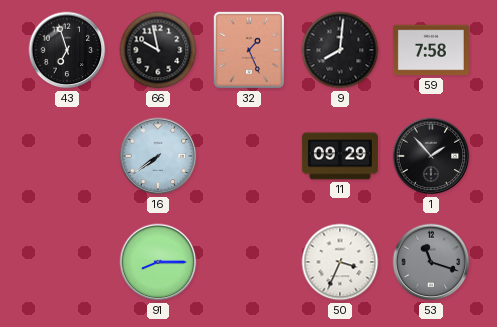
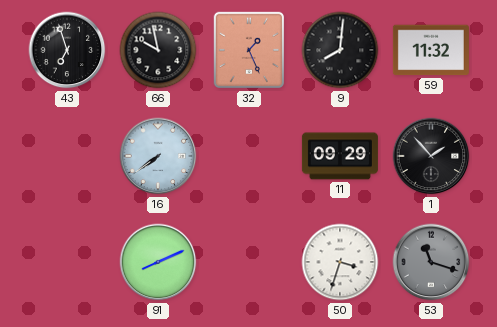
59: 7:58 -> 11:32
91: 8:15 -> 8:11
50: 3:34 -> 3:33
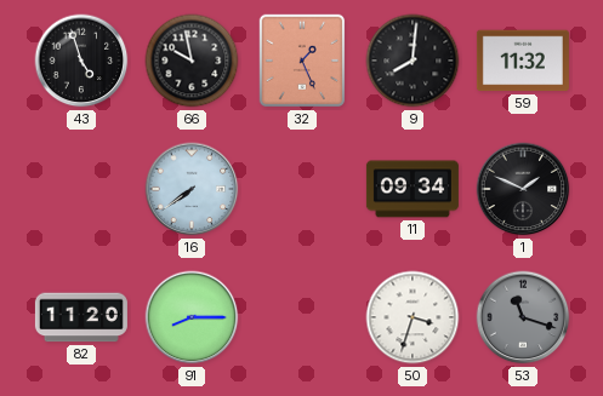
43: 6:57 -> 4:57
11: 09:29 -> 09:34
1: 1:53 -> 1:49
82: none -> 11:20
91: 8:11 -> 8:15
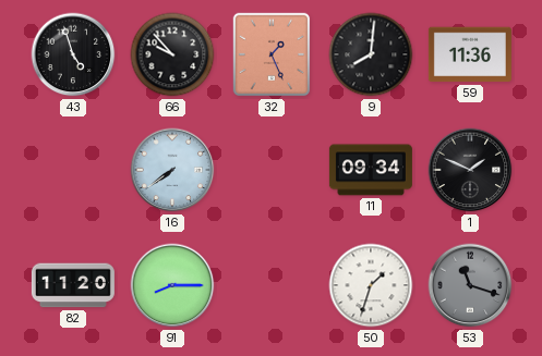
66: 9:58 -> 9:53
59: 11:32 -> 11:36
50: 3:33 -> 1:33
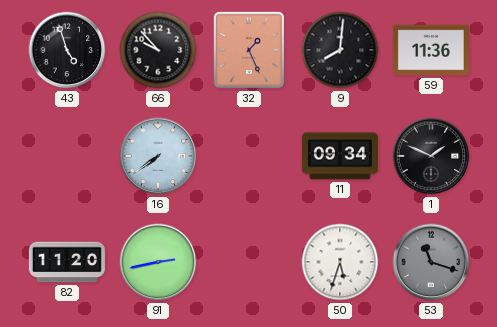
91: 8:15 -> 2:43
50: 1:33 -> 5:33
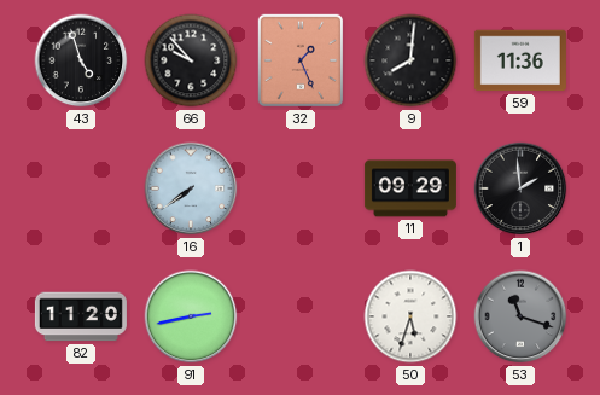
11: 09:34 -> 09:29
1: 1:49 -> 1:59
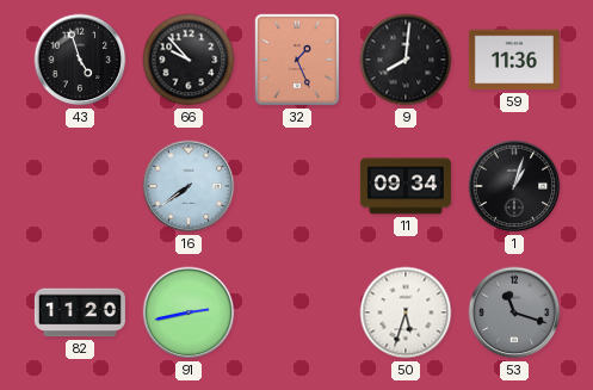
11: 09:29 -> 09:34
1: 1:59 -> 1:03
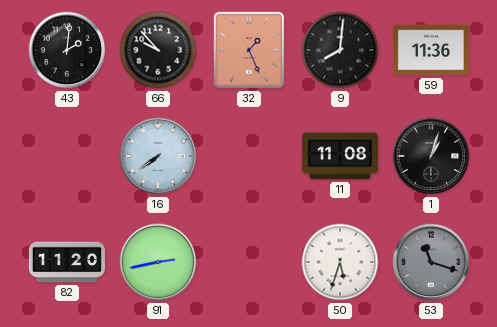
43: 4:57 -> 2:01
11: 09:34 -> 11:08
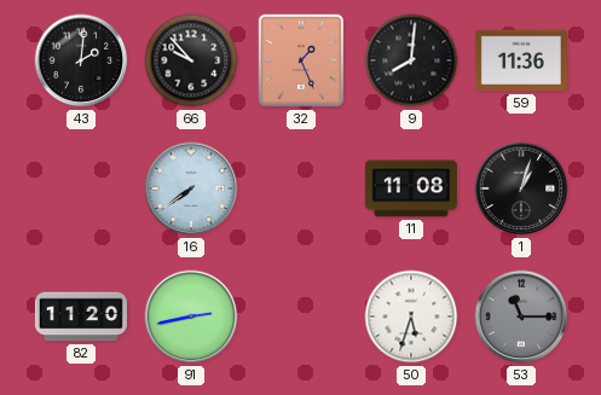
53: 11:18 -> 11:15
